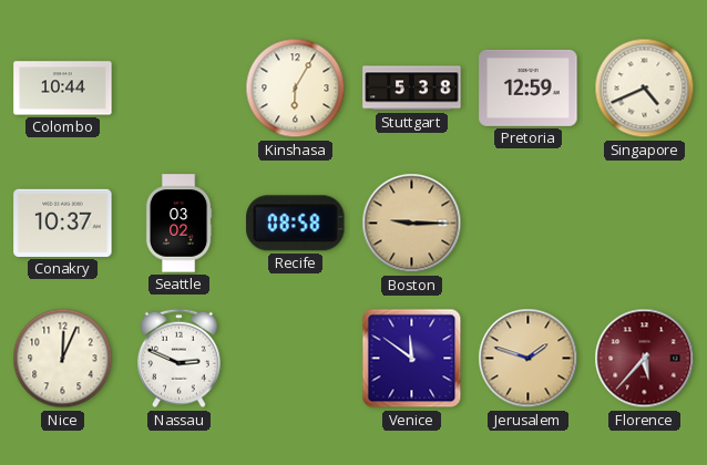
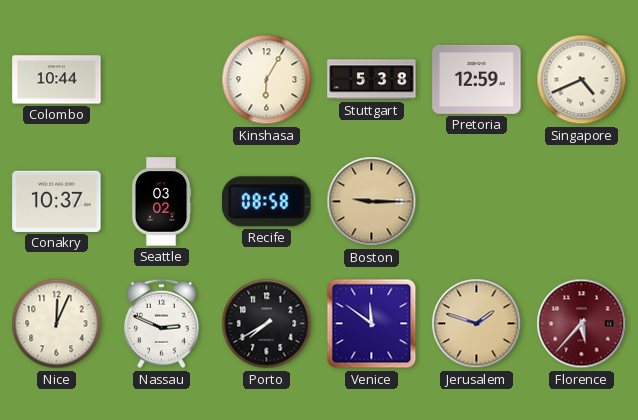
Porto: none -> 7:40
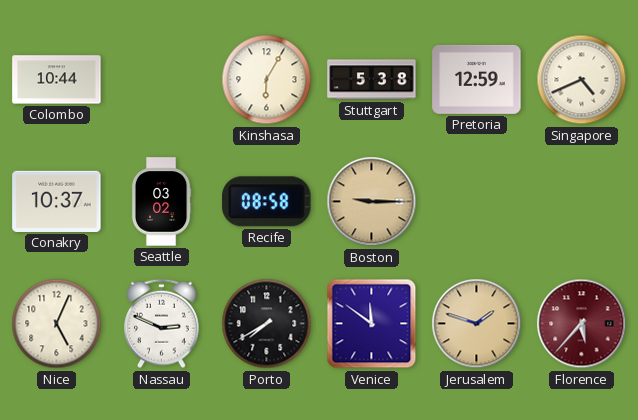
Nice: 12:04 -> 5:04
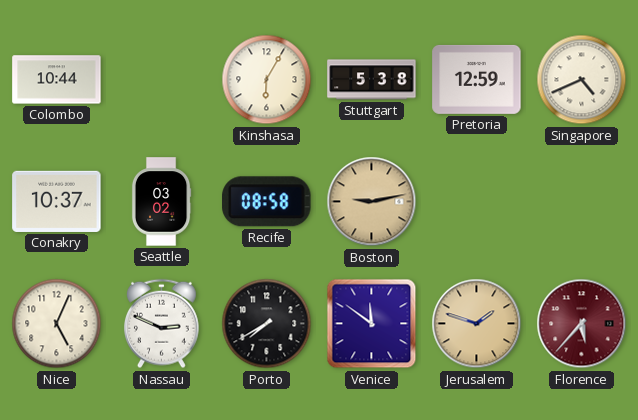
Boston: 9:15 -> 9:13
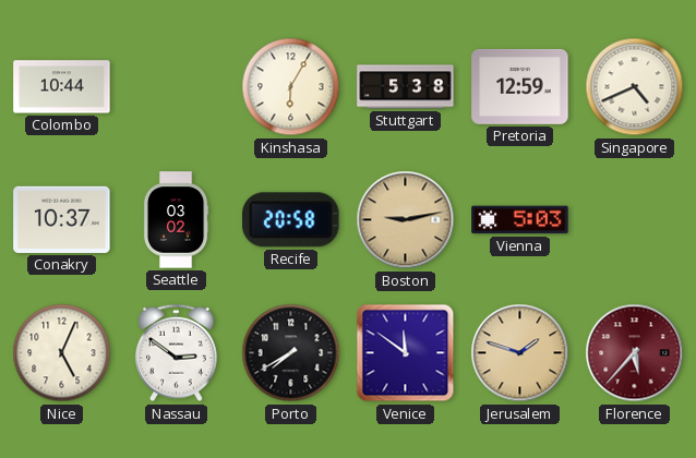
Recife: 08:58 -> 20:58
Vienna: none -> 5:03
Nassau: 2:49 -> 2:51
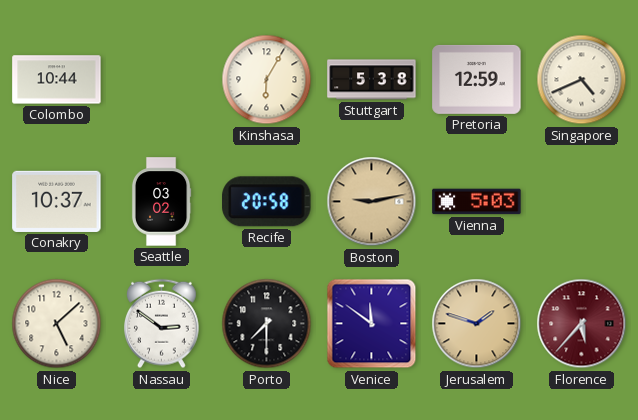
Nice: 5:04 -> 5:08
Porto: 7:40 -> 7:30
